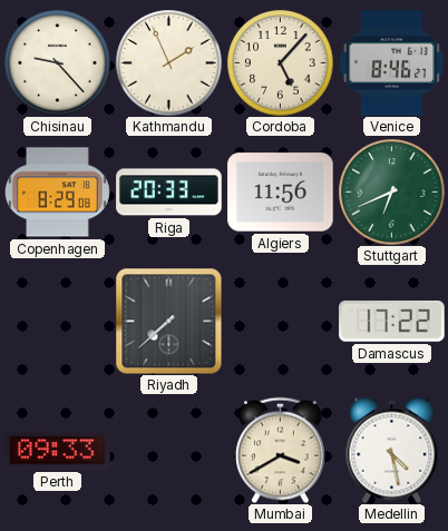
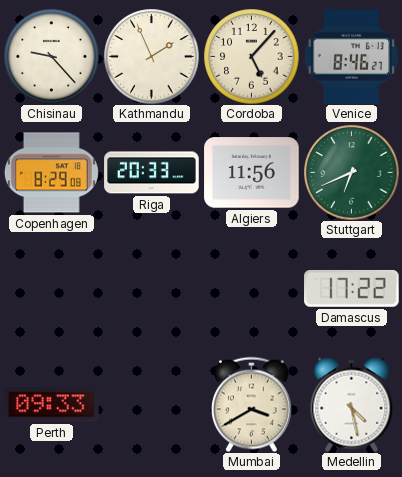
Riyadh: 7:38 -> none
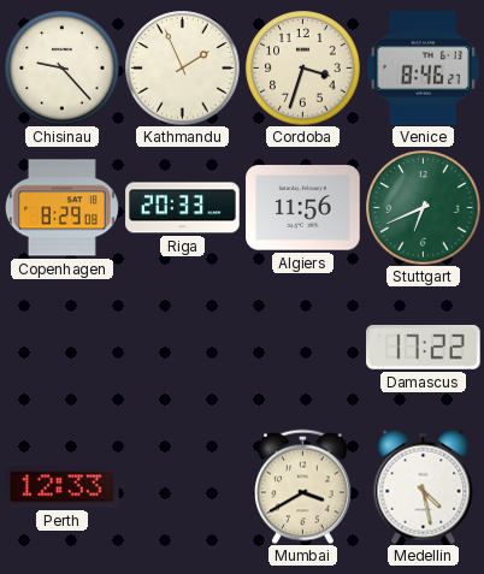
Cordoba: 5:07 -> 3:33
Perth: 09:33 -> 12:33
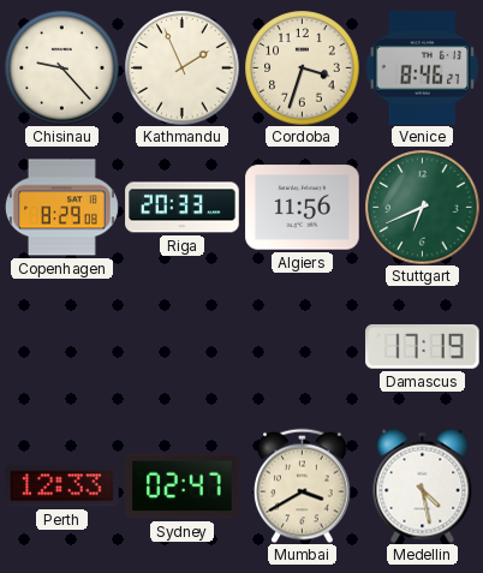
Damascus: 17:22 -> 17:19
Sydney: none -> 02:47
